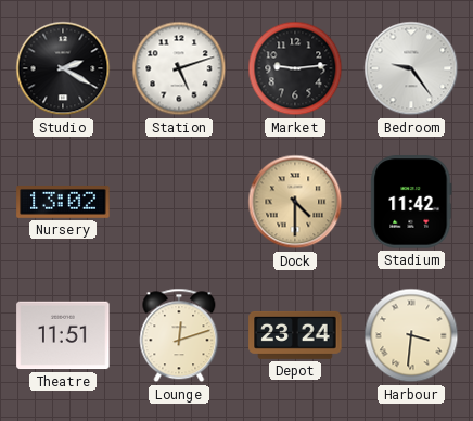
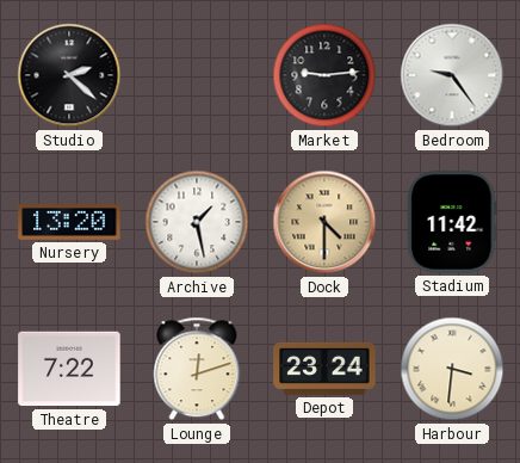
Studio: 2:20 -> 2:22
Station: 5:12 -> none
Nursery: 13:02 -> 13:20
Archive: none -> 1:28
Theatre: 11:51 -> 7:22
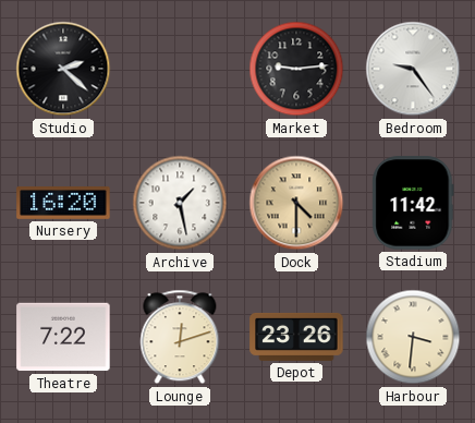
Nursery: 13:20 -> 16:20
Depot: 23:24 -> 23:26
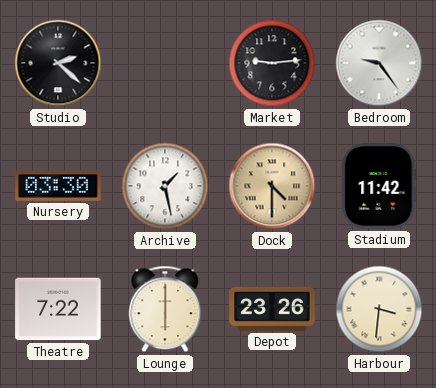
Nursery: 16:20 -> 03:30
Lounge: 12:12 -> 6:00
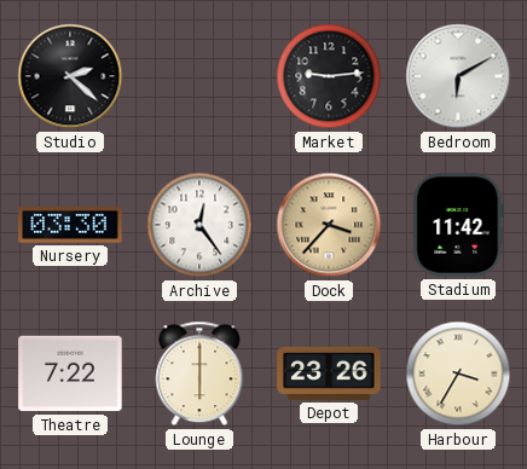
Bedroom: 9:24 -> 6:10
Archive: 1:28 -> 12:24
Dock: 4:30 -> 3:37
Harbour: 3:31 -> 3:35
